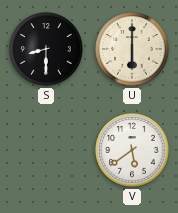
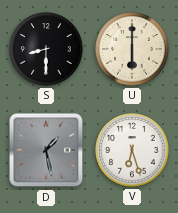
D: none -> 1:28
V: 5:39 -> 6:27
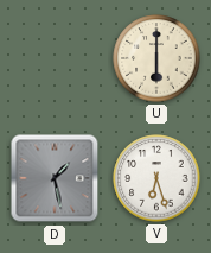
S: 8:30 -> none
